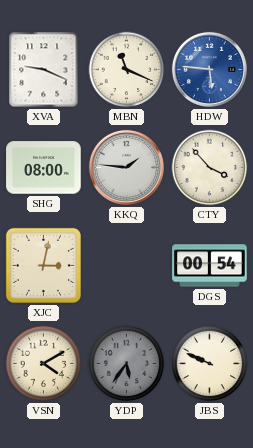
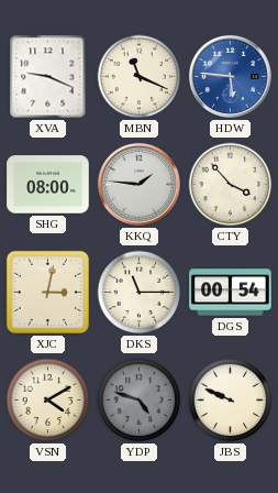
DKS: none -> 11:15
YDP: 5:36 -> 4:48
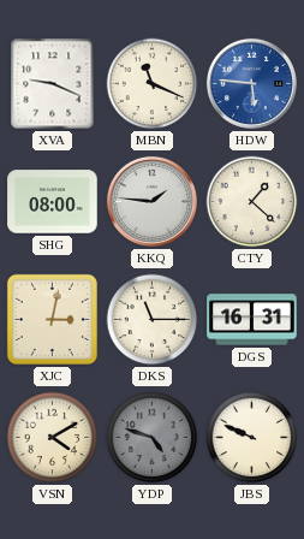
CTY: 3:53 -> 1:22
DGS: 00:54 -> 16:31
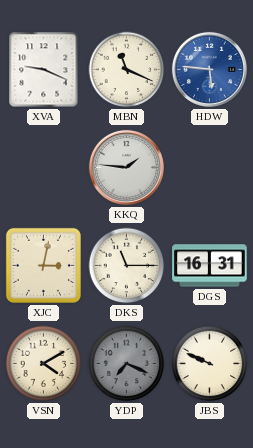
SHG: 08:00 -> none
CTY: 1:22 -> none
YDP: 4:48 -> 7:19
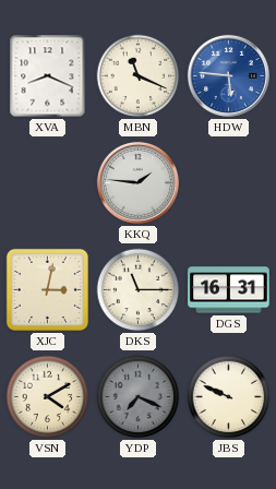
XVA: 9:19 -> 8:19
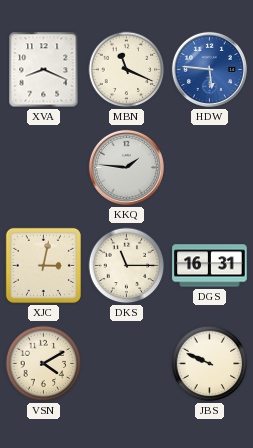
YDP: 7:19 -> none
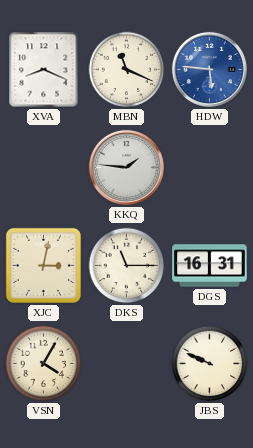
VSN: 4:10 -> 4:05
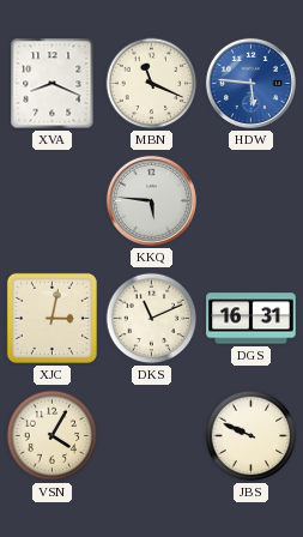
KKQ: 1:46 -> 5:46
DKS: 11:15 -> 11:11
